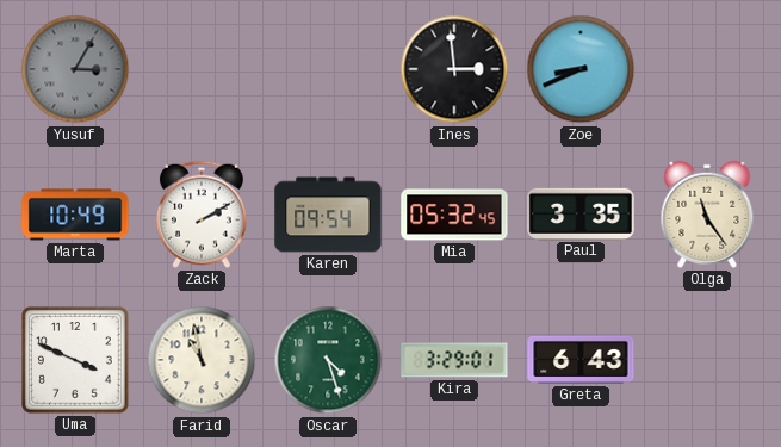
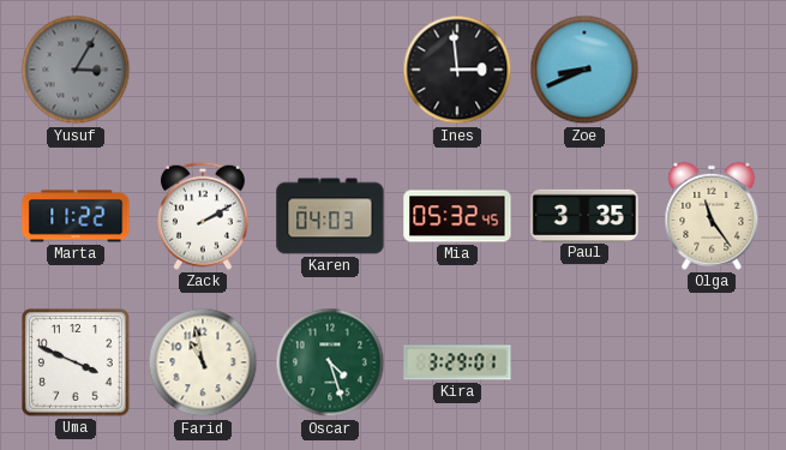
Marta: 10:49 -> 11:22
Karen: 09:54 -> 04:03
Greta: 6:43 -> none
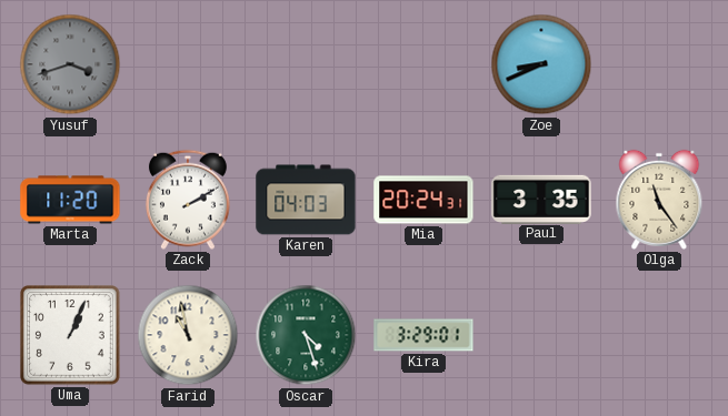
Yusuf: 3:05 -> 3:42
Ines: 2:59 -> none
Marta: 11:22 -> 11:20
Mia: 05:32 -> 20:24
Uma: 3:49 -> 1:04
